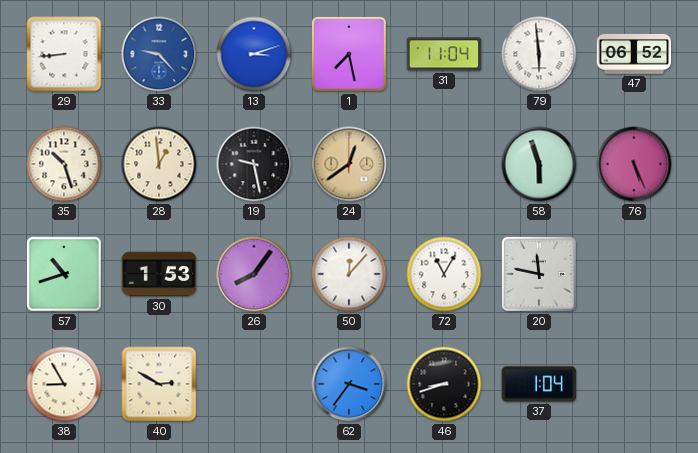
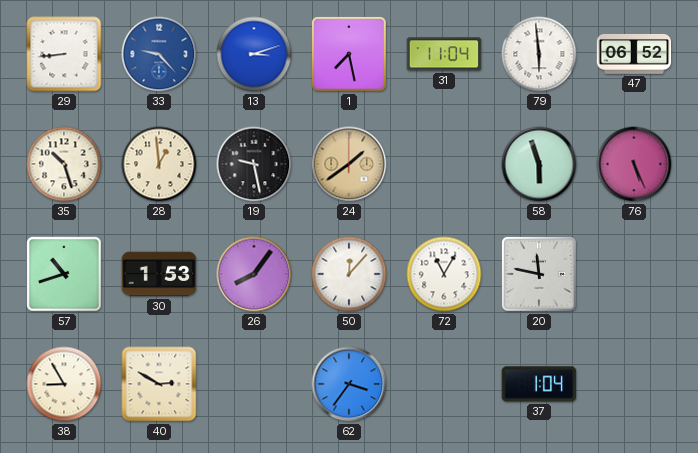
24: 12:39 -> 1:39
46: 8:42 -> none
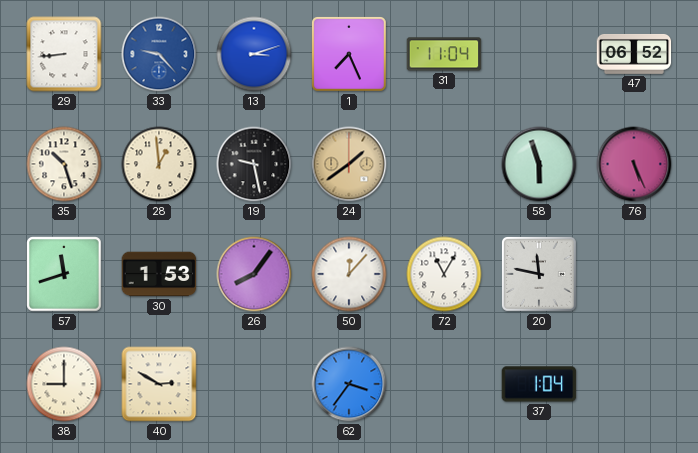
1: 7:28 -> 7:26
79: 5:59 -> none
57: 10:42 -> 11:42
38: 8:55 -> 9:00
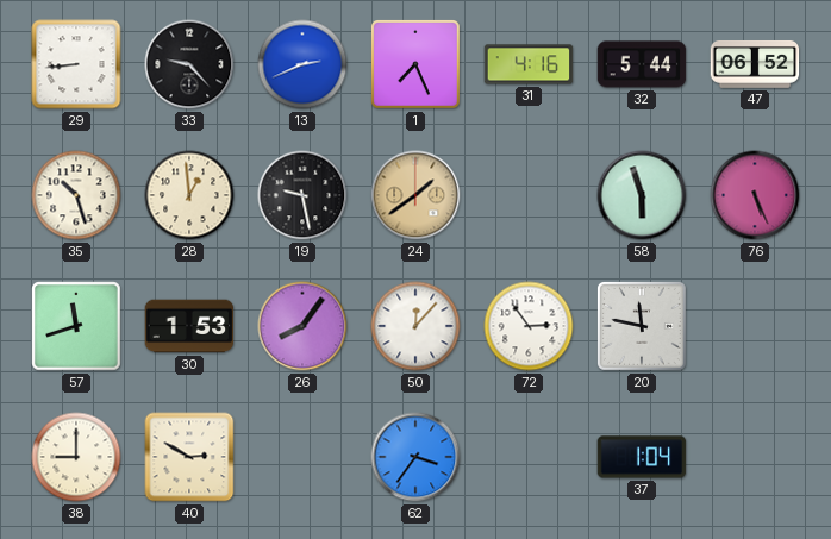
33 dial: blue -> black
13: 3:12 -> 2:41
31: 11:04 -> 4:16
32: none -> 5:44
72: 11:05 -> 2:54
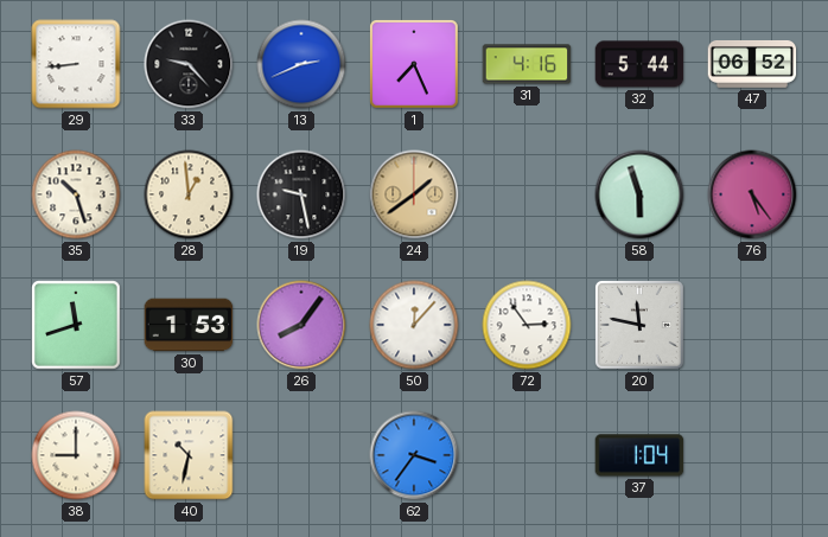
76: 5:26 -> 5:24
40: 2:50 -> 10:32
